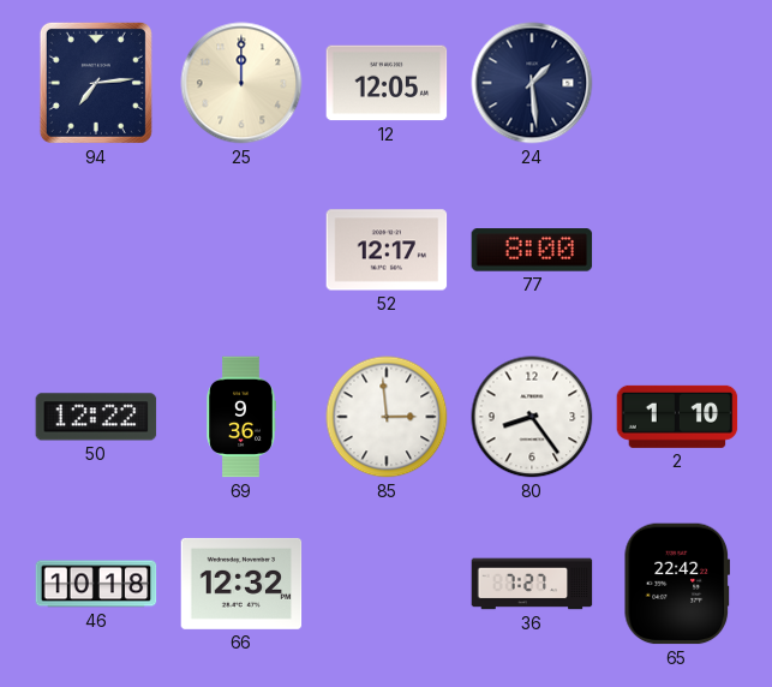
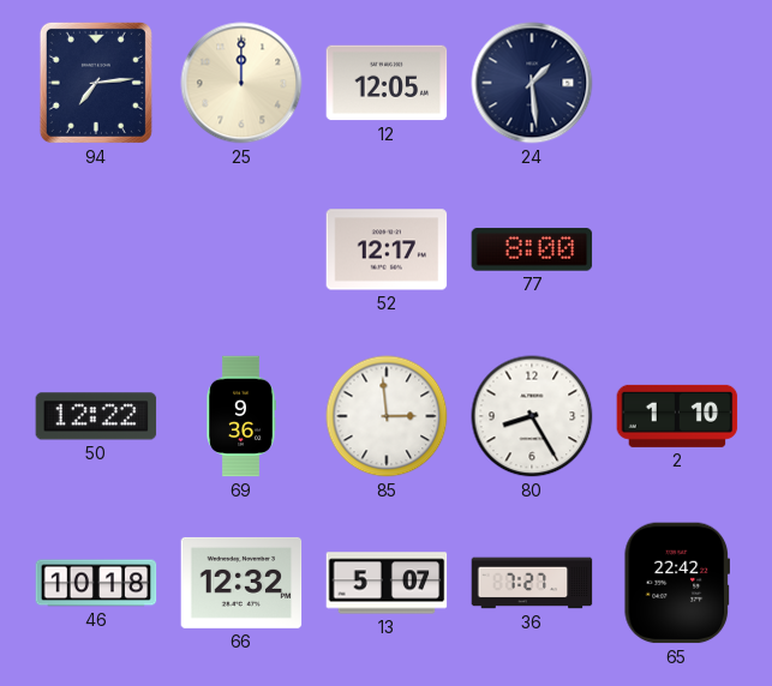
80: 8:24 -> 8:25
13: none -> 5:07
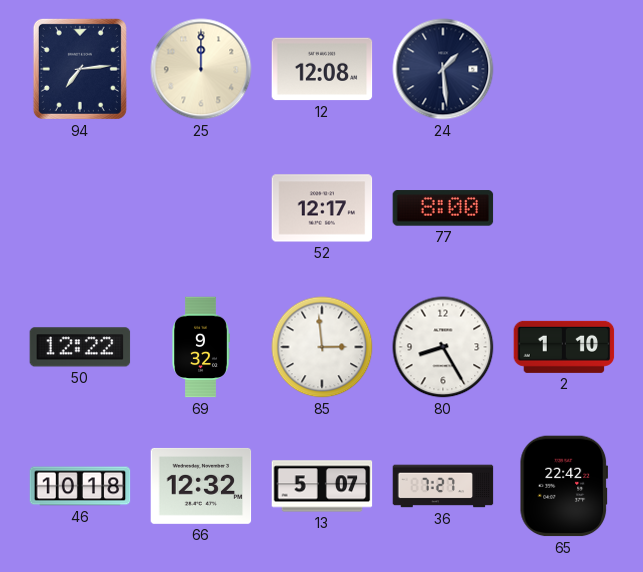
12: 12:05 -> 12:08
69: 9:36 -> 9:32
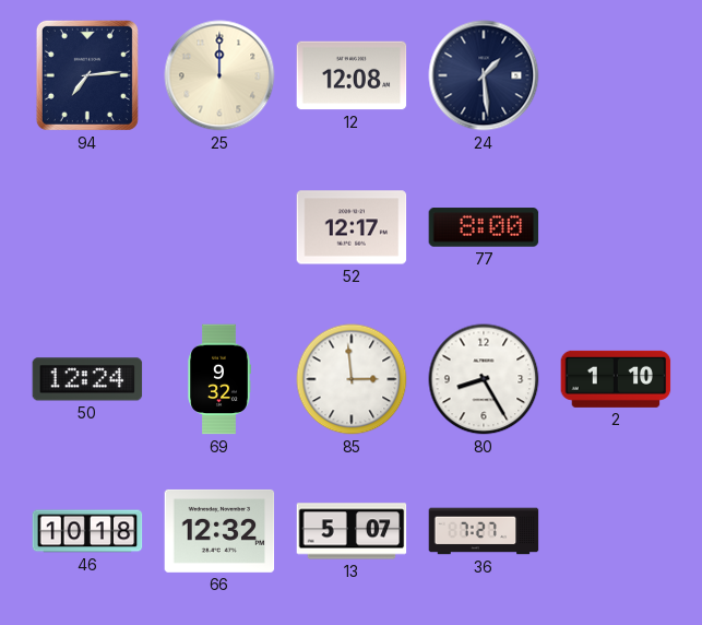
50: 12:22 -> 12:24
65: 22:42 -> none
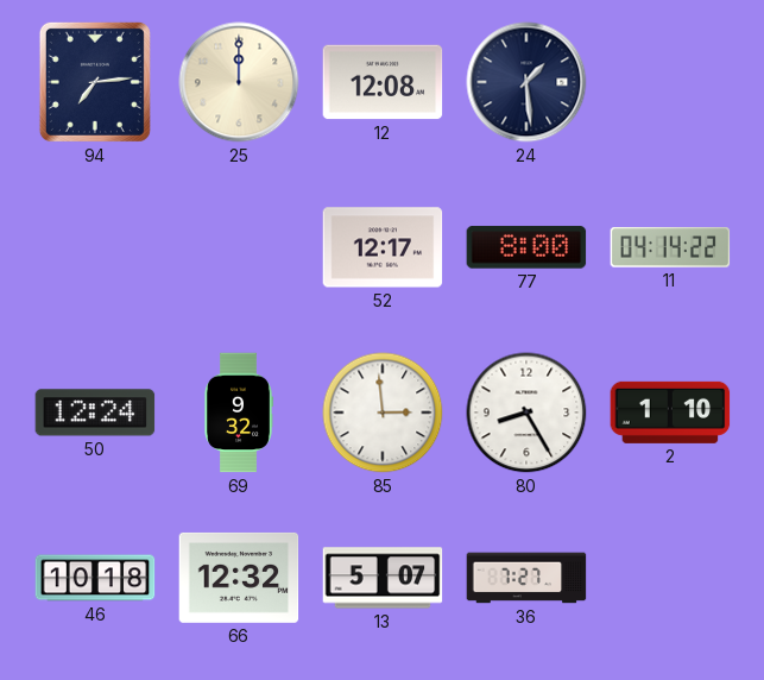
11: none -> 04:14
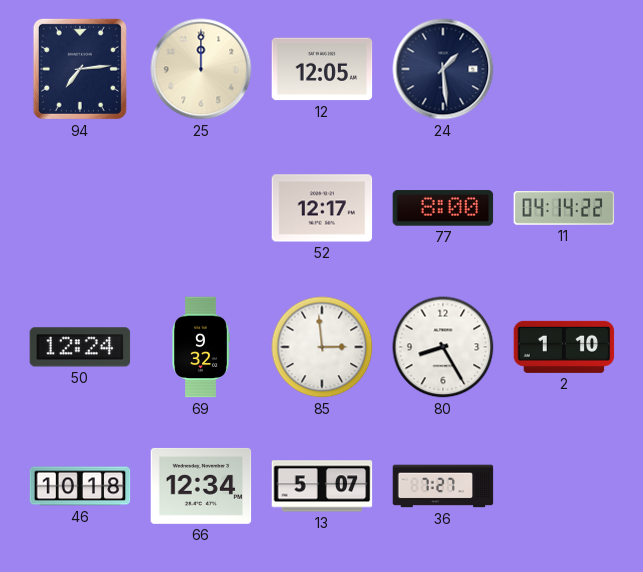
12: 12:08 -> 12:05
66: 12:32 -> 12:34
